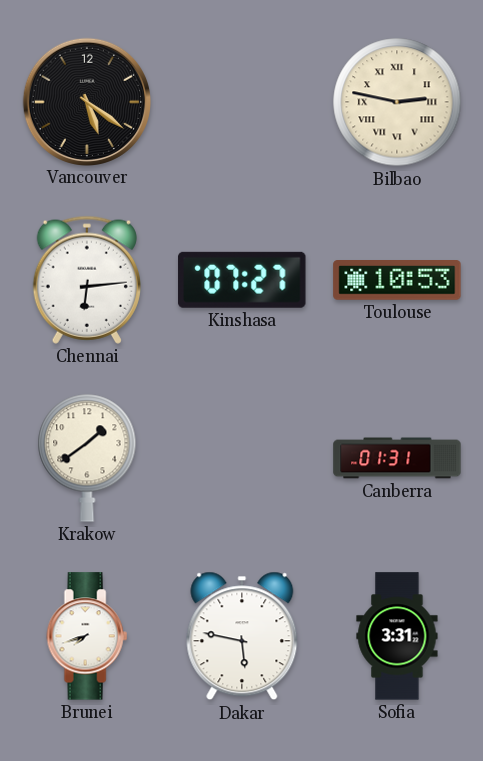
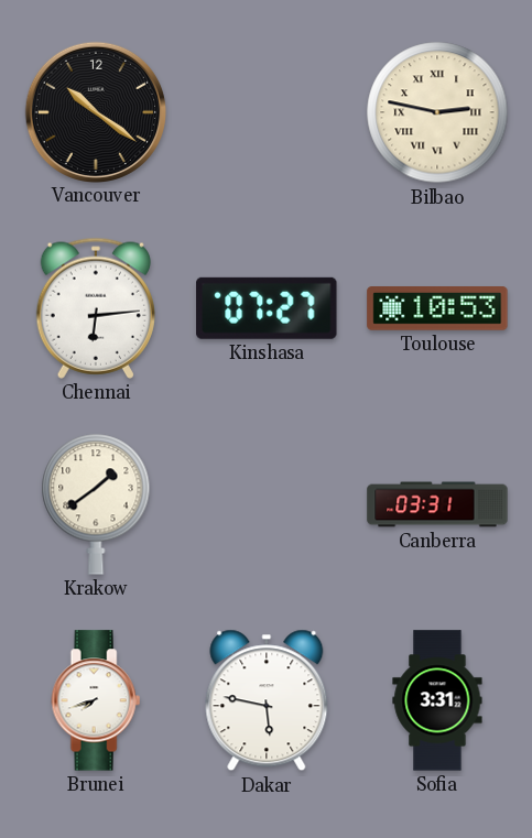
Vancouver: 5:21 -> 10:21
Canberra: 01:31 -> 03:31
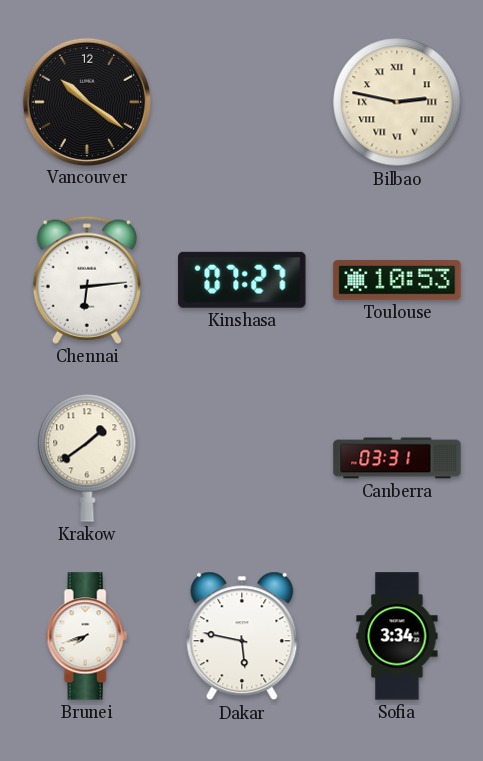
Sofia: 3:31 -> 3:34
